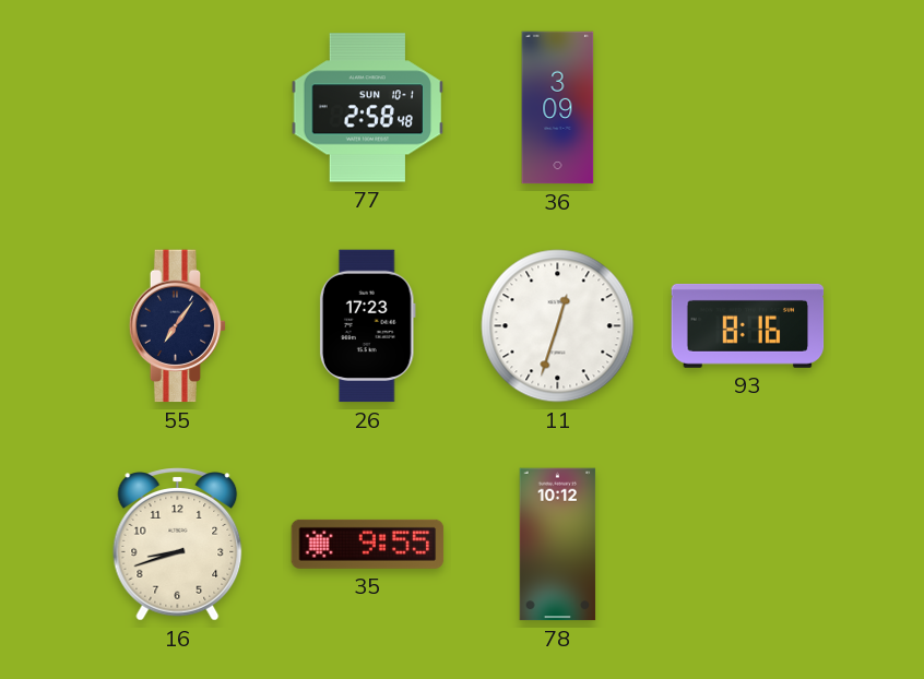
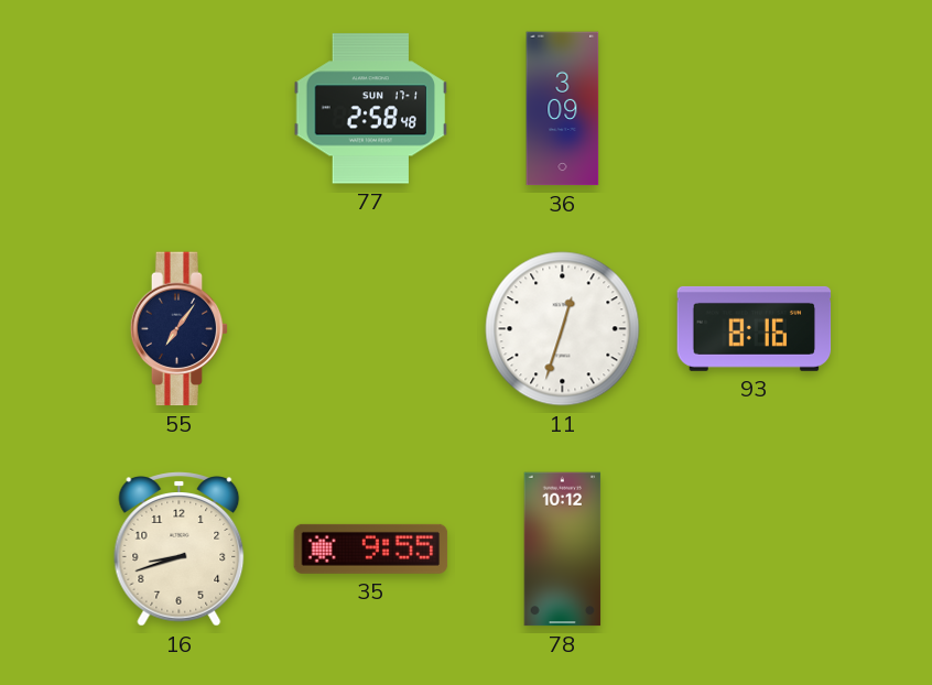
77 date: SUN 10-1 -> SUN 17-1
26: 17:23 -> none
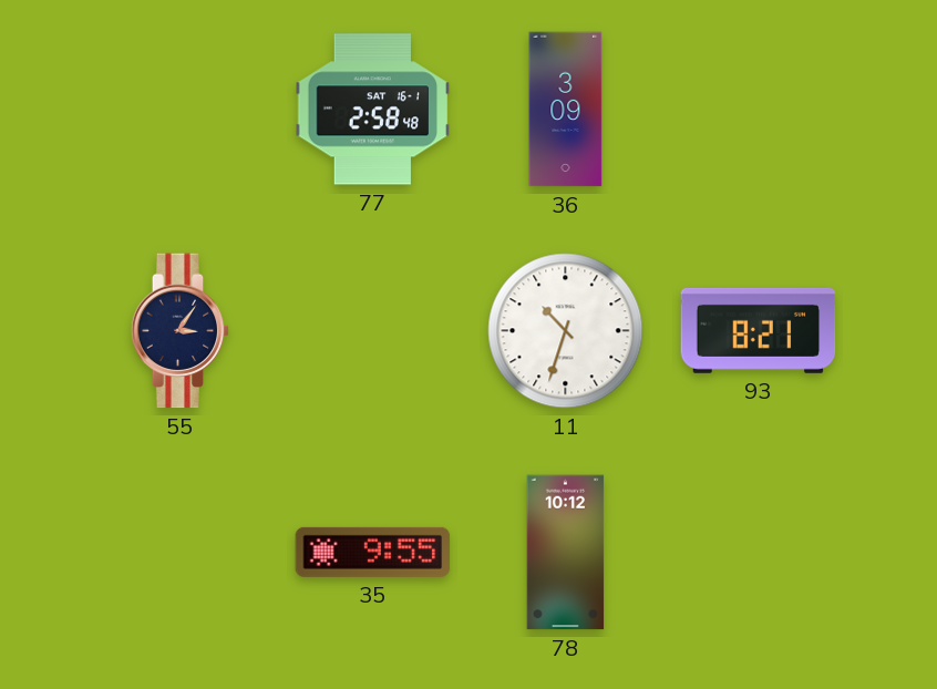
77 date: SUN 17-1 -> SAT 16-1
55: 7:06 -> 3:06
11: 12:33 -> 10:33
93: 8:16 -> 8:21
16: 8:42 -> none
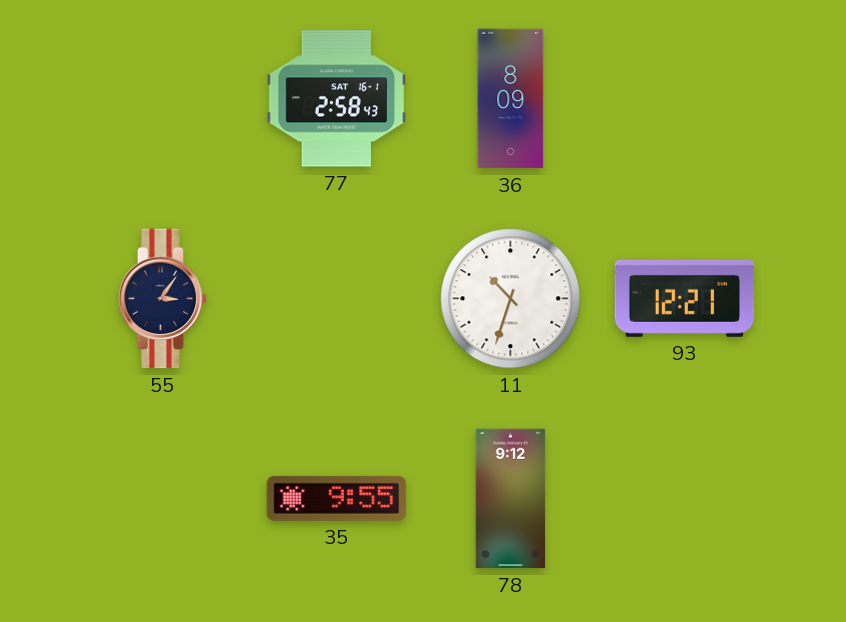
77: 2:58:48 -> 2:58:43
36: 3:09 -> 8:09
93: 8:21 -> 12:21
78: 10:12 -> 9:12
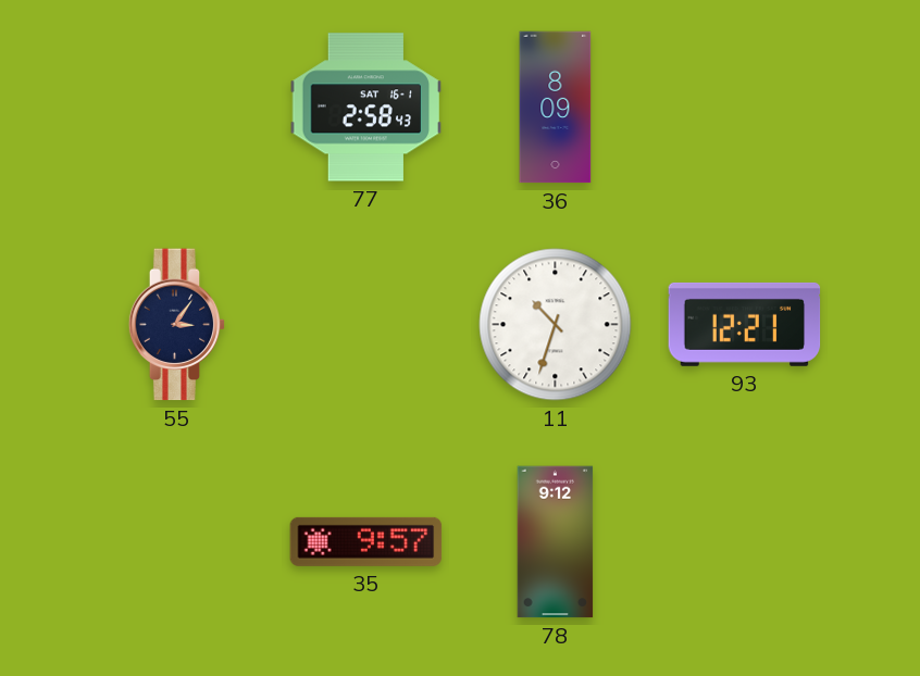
35: 9:55 -> 9:57
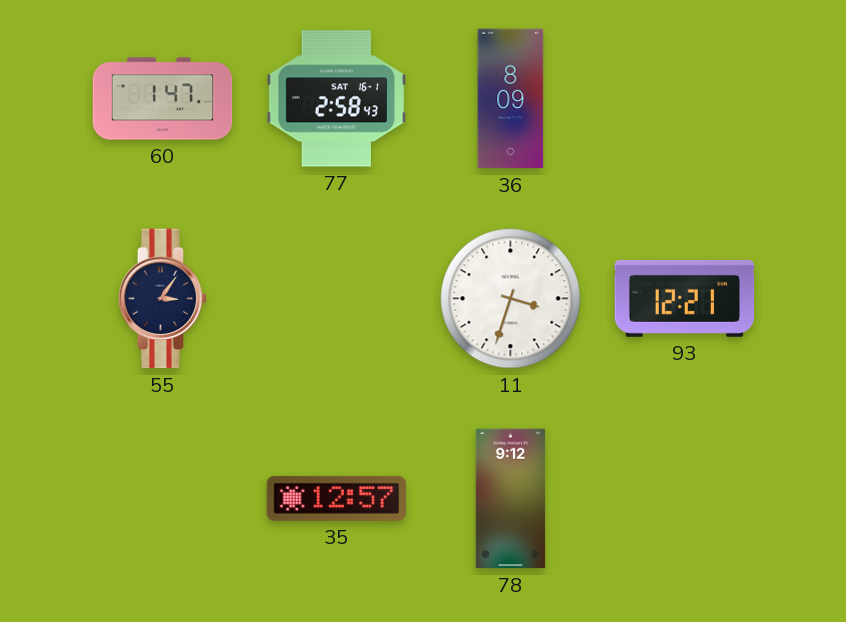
60: none -> 1:47
11: 10:33 -> 3:33
35: 9:57 -> 12:57
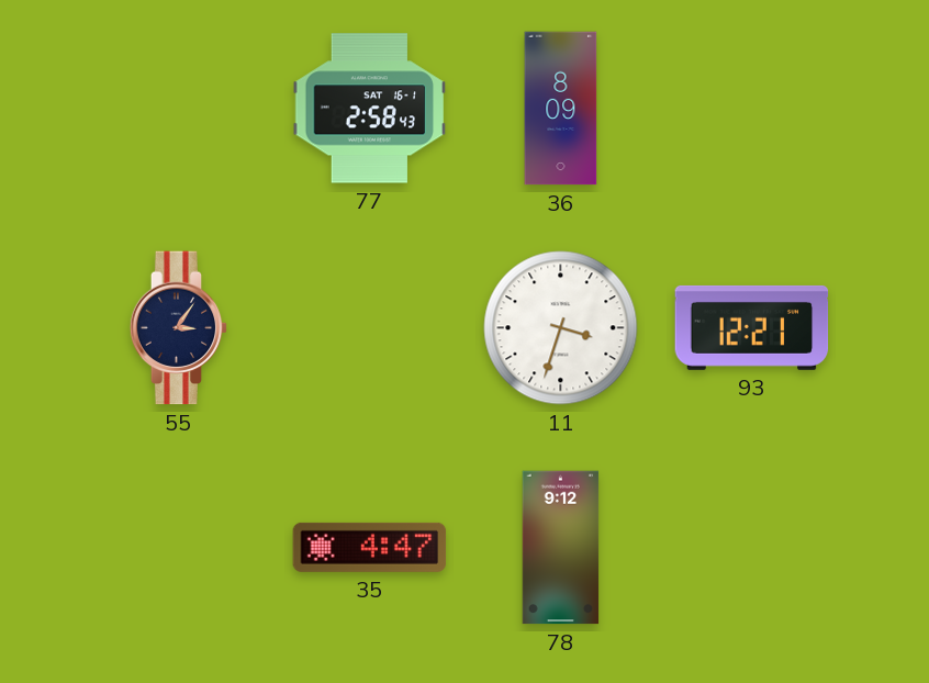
60: 1:47 -> none
35: 12:57 -> 4:47
